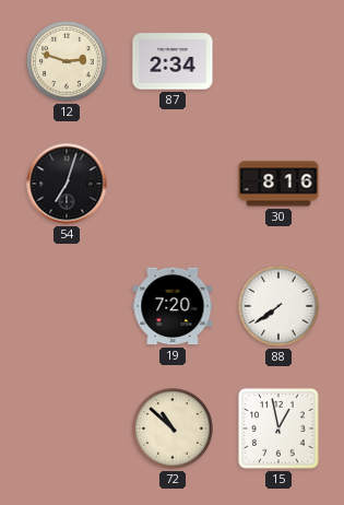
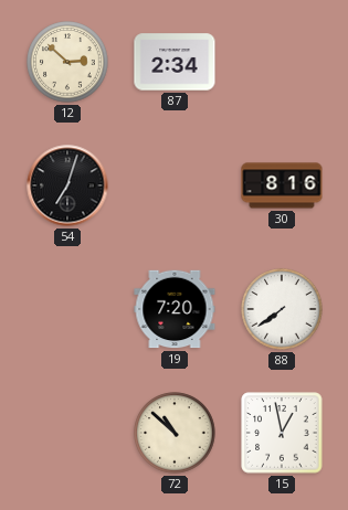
12: 2:48 -> 2:52
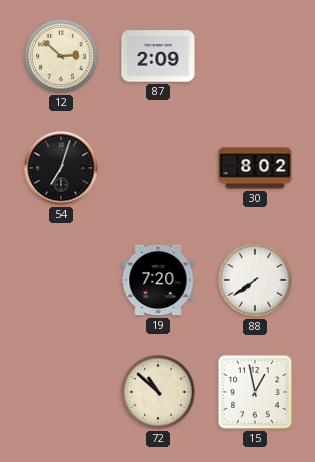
87: 2:34 -> 2:09
30: 8:16 -> 8:02
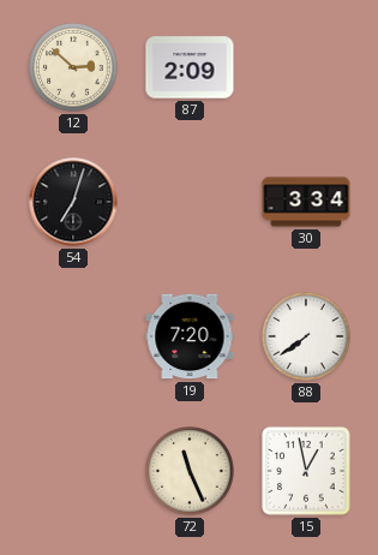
30: 8:02 -> 3:34
72: 10:52 -> 11:26
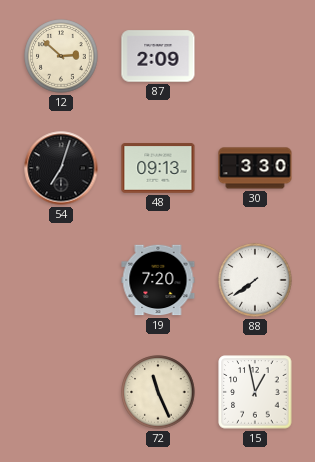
48: none -> 09:13
30: 3:34 -> 3:30
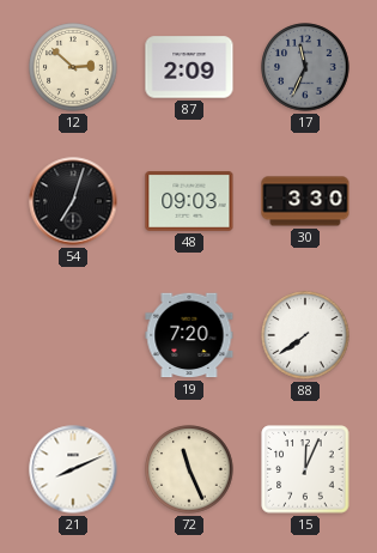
17: none -> 11:34
48: 09:13 -> 09:03
21: none -> 8:11
15: 12:58 -> 12:04
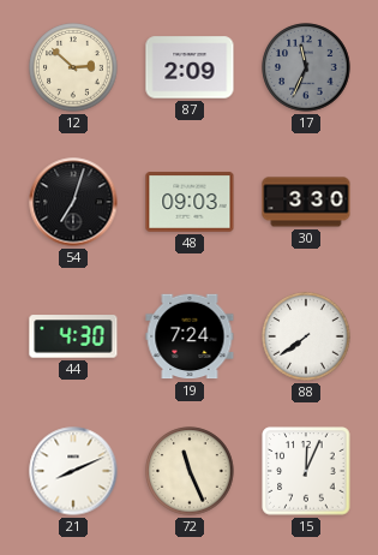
44: none -> 4:30
19: 7:20 -> 7:24
